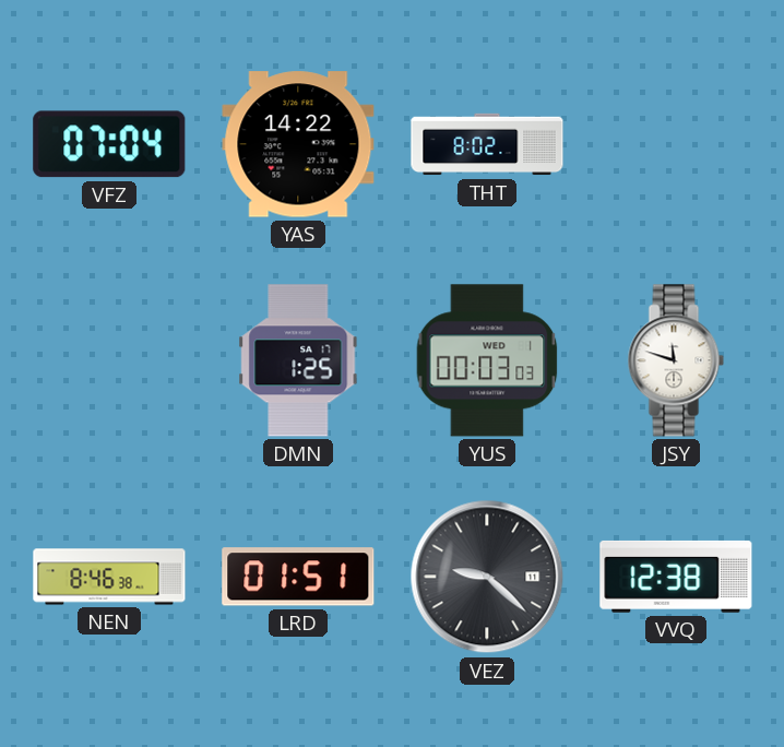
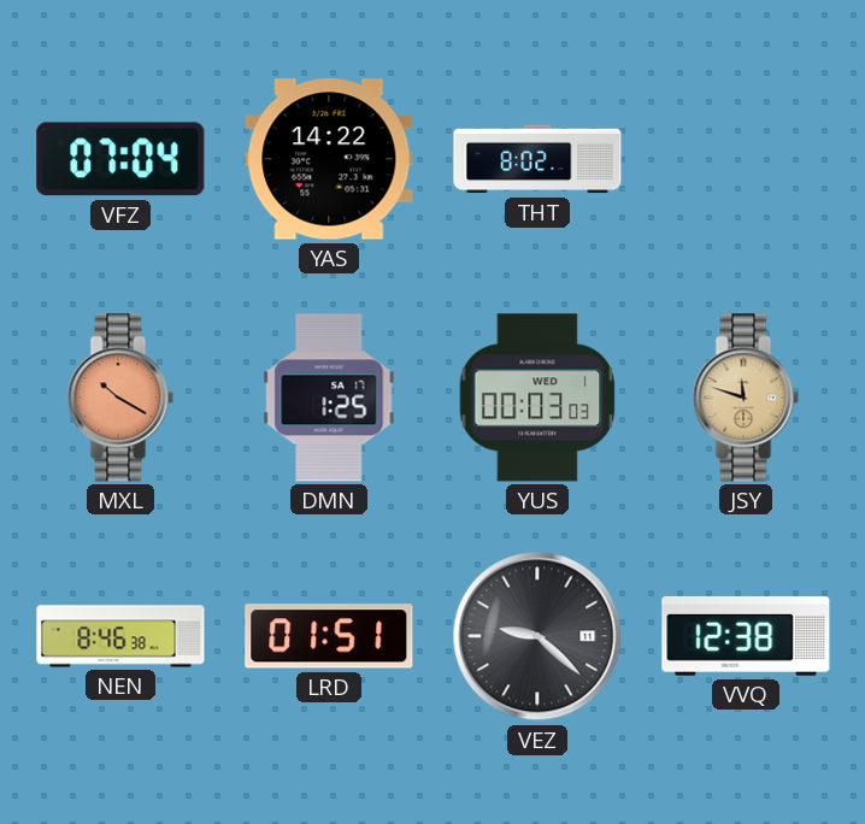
MXL: none -> 10:20
JSY dial: white -> champagne
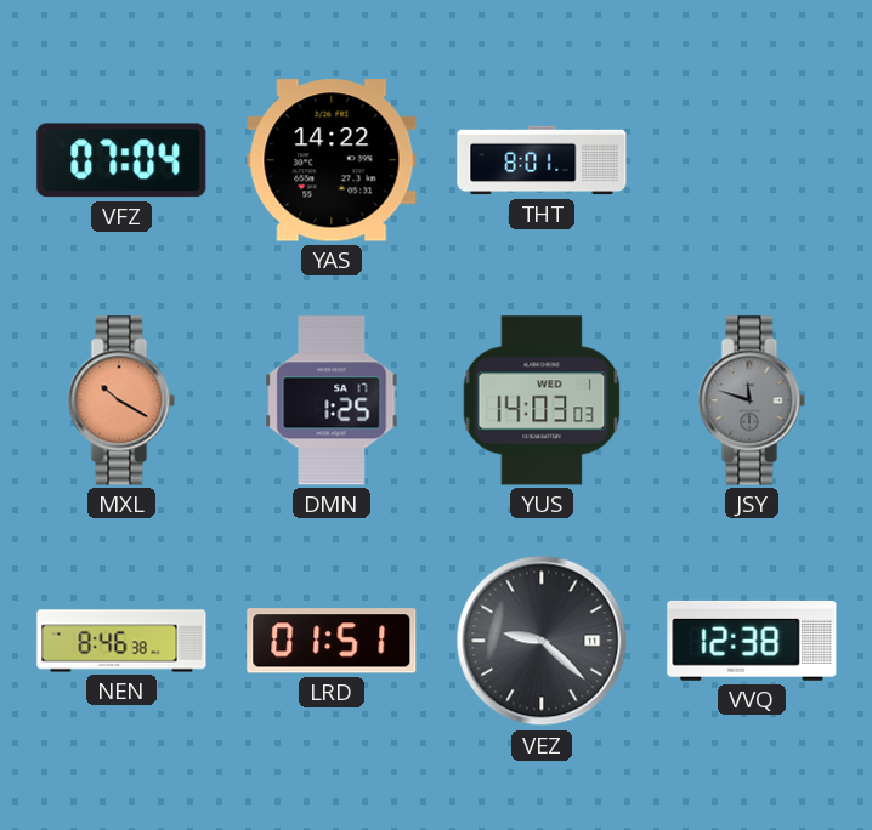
THT: 8:02 -> 8:01
YUS: 00:03 -> 14:03
JSY dial: champagne -> grey
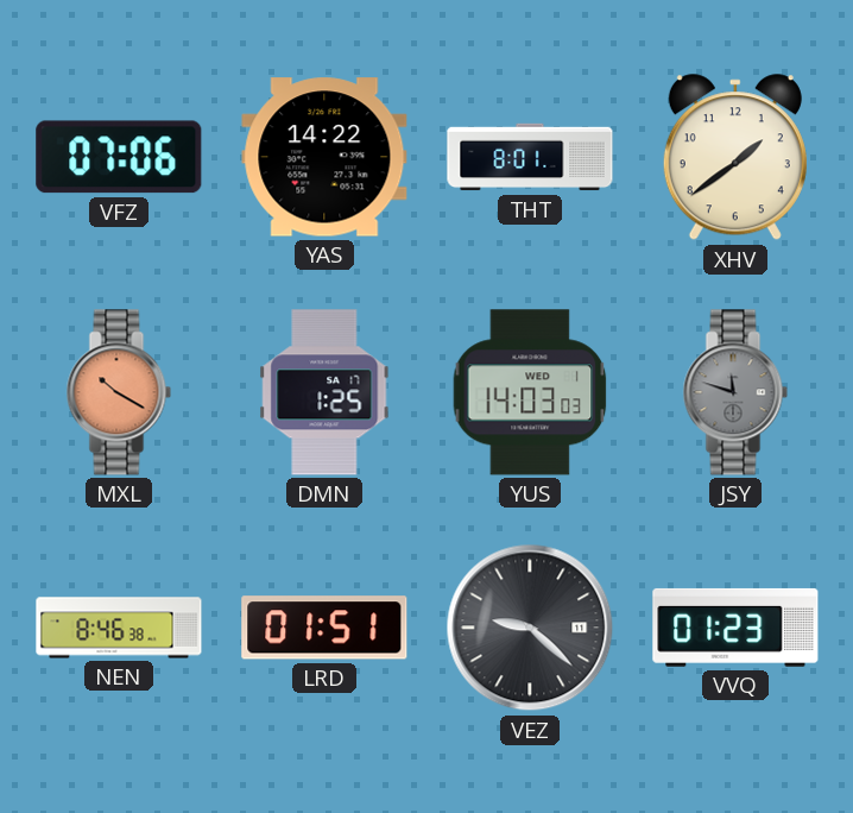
VFZ: 07:04 -> 07:06
XHV: none -> 1:39
VVQ: 12:38 -> 01:23
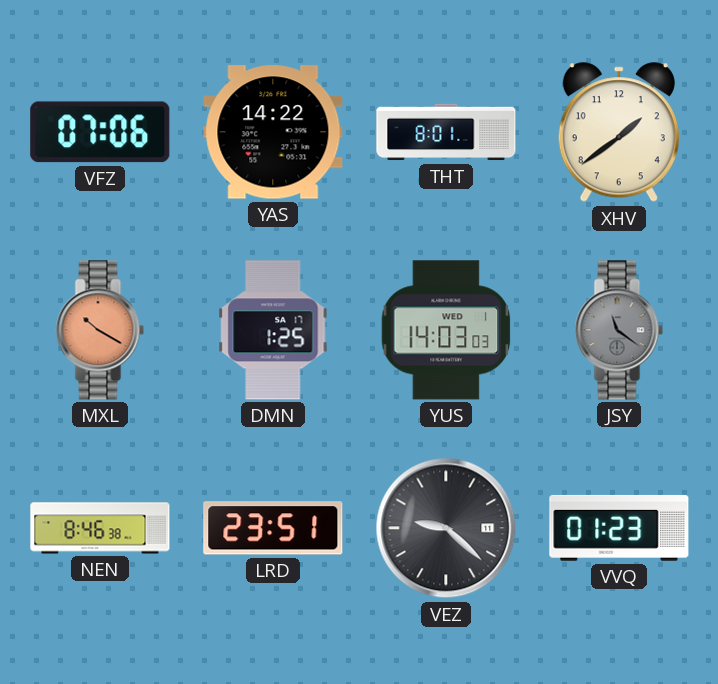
JSY: 11:48 -> 11:21
LRD: 01:51 -> 23:51
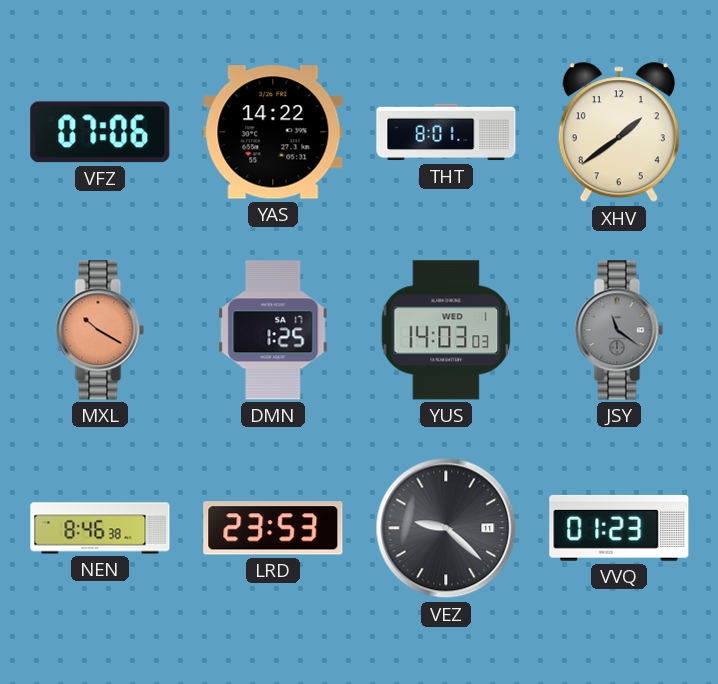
LRD: 23:51 -> 23:53
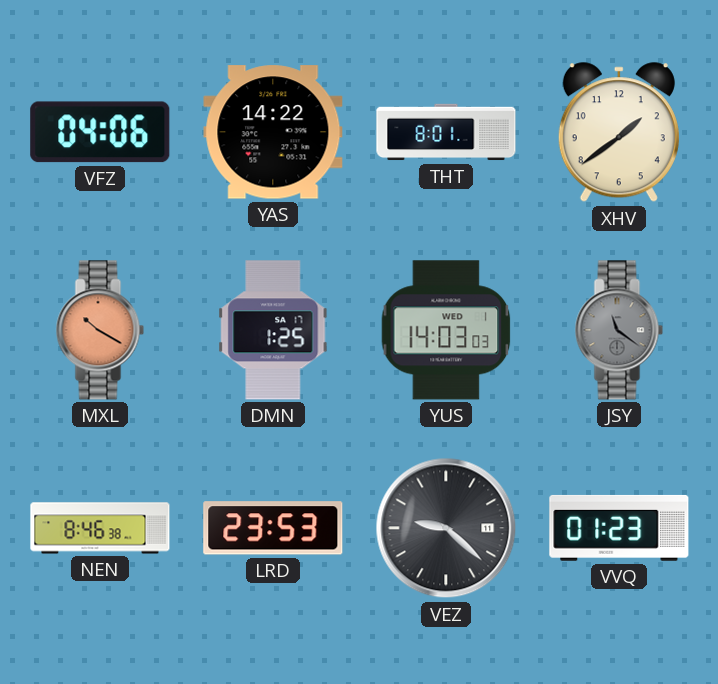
VFZ: 07:06 -> 04:06
